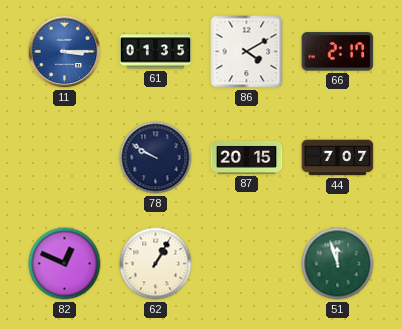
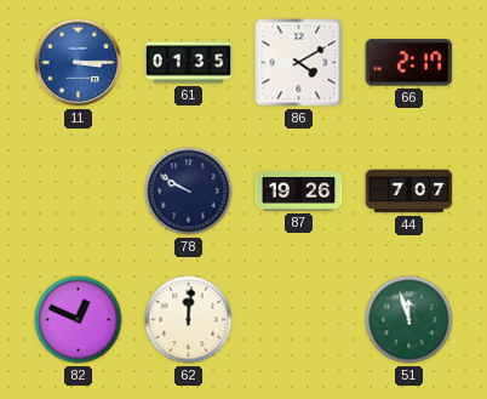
87: 20:15 -> 19:26
62: 1:05 -> 12:01
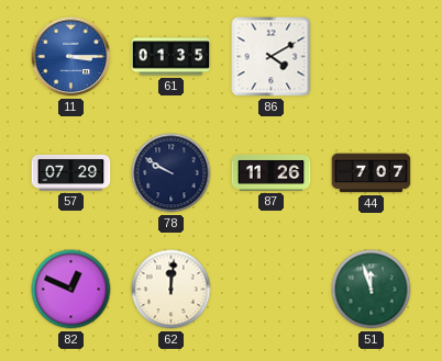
66: 2:17 -> none
57: none -> 07:29
87: 19:26 -> 11:26
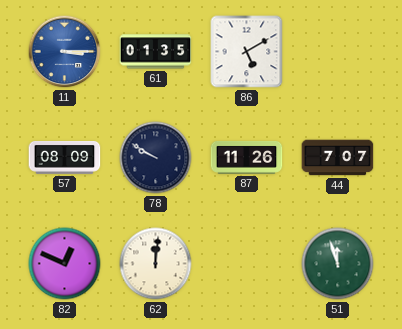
86: 4:10 -> 5:10
57: 07:29 -> 08:09
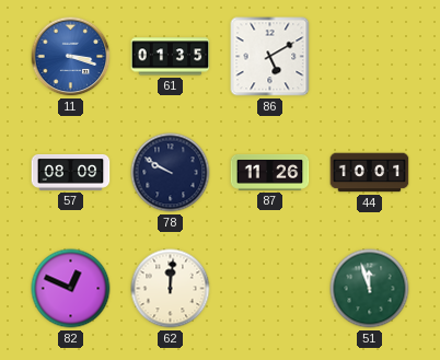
11: 3:15 -> 3:18
44: 7:07 -> 10:01
